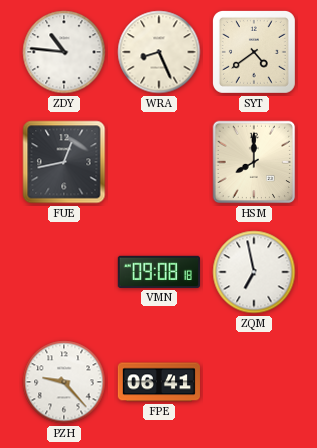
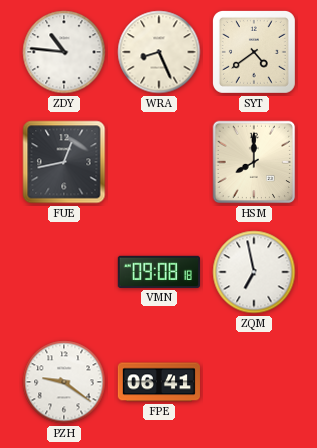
PZH: 9:23 -> 9:21
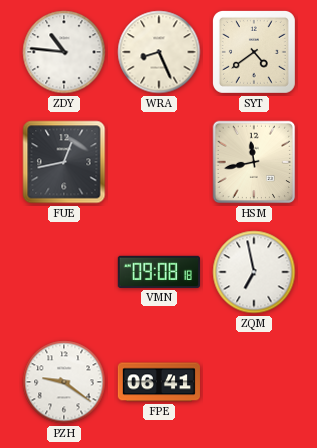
HSM: 8:00 -> 11:43
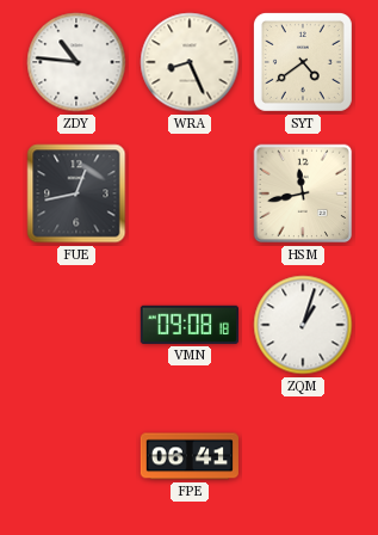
ZQM: 6:58 -> 1:03
PZH: 9:21 -> none
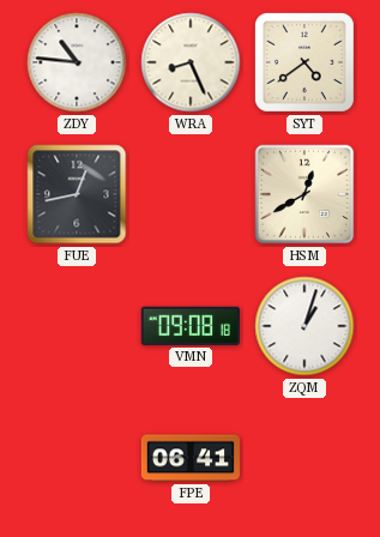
HSM: 11:43 -> 12:40
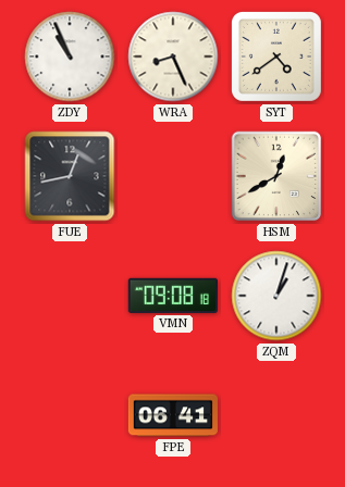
ZDY: 10:46 -> 10:56
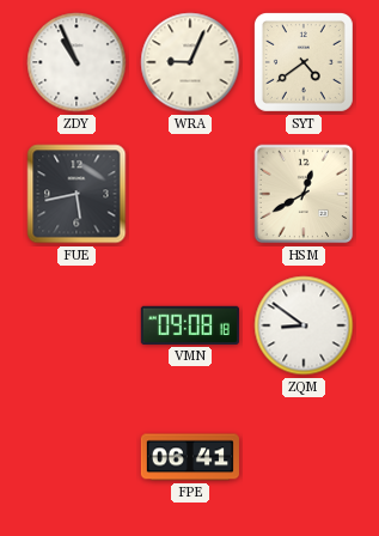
WRA: 8:26 -> 9:04
FUE: 12:43 -> 5:43
ZQM: 1:03 -> 8:51
